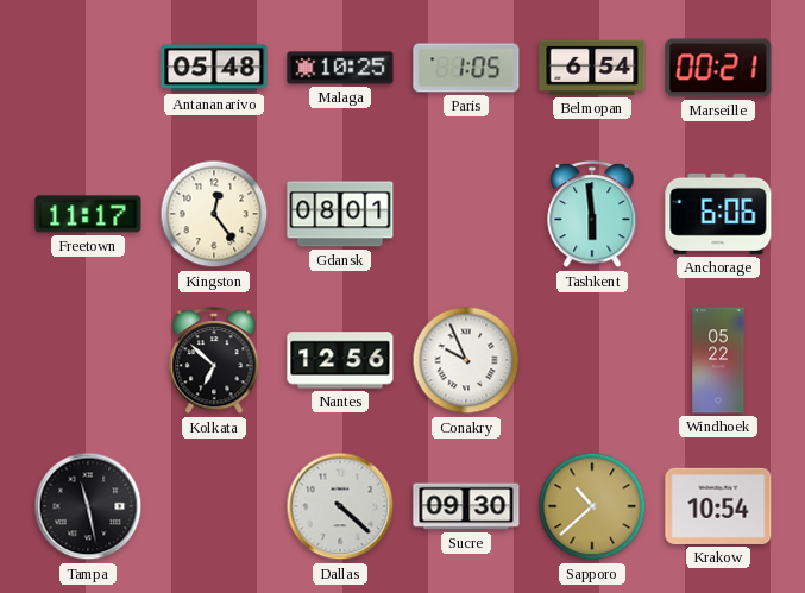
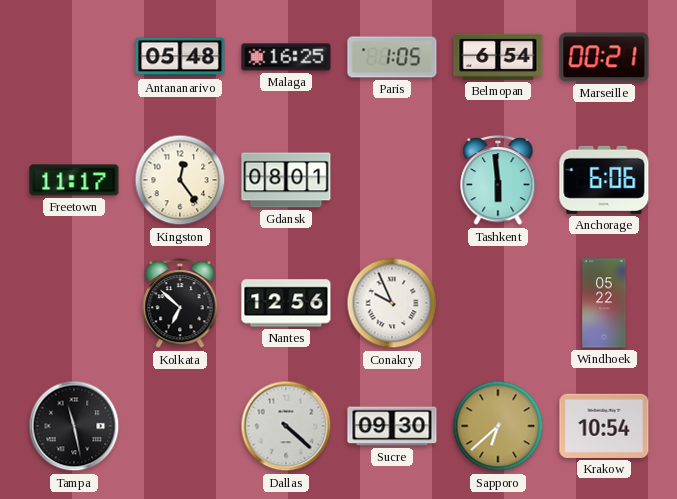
Malaga: 10:25 -> 16:25
Sapporo: 10:38 -> 6:38
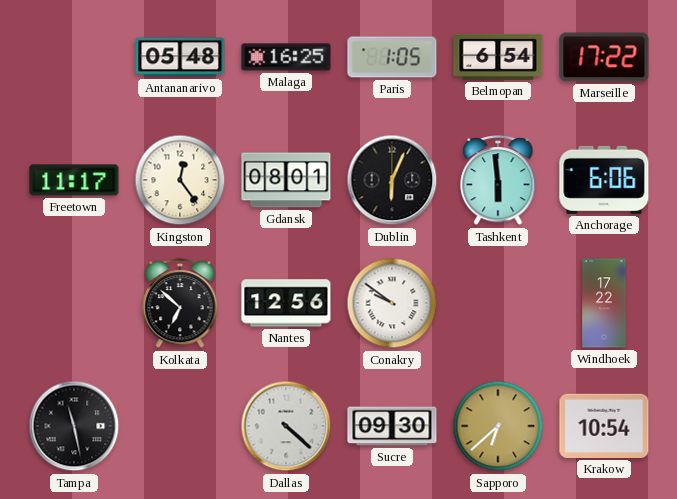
Marseille: 00:21 -> 17:22
Dublin: none -> 6:04
Conakry: 9:56 -> 9:51
Windhoek: 05:22 -> 17:22
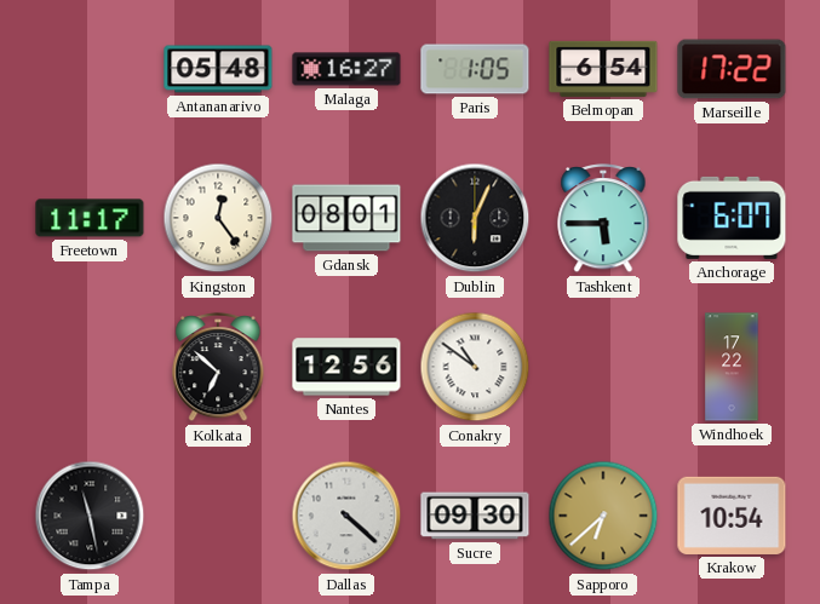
Malaga: 16:25 -> 16:27
Tashkent: 5:59 -> 5:45
Anchorage: 6:06 -> 6:07
Conakry: 9:51 -> 10:51
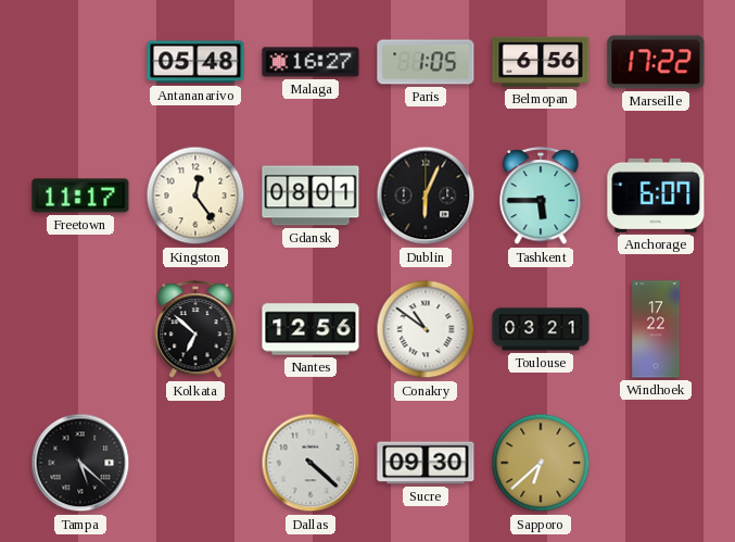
Belmopan: 6:54 -> 6:56
Toulouse: none -> 03:21
Tampa: 11:28 -> 5:22
Krakow: 10:54 -> none
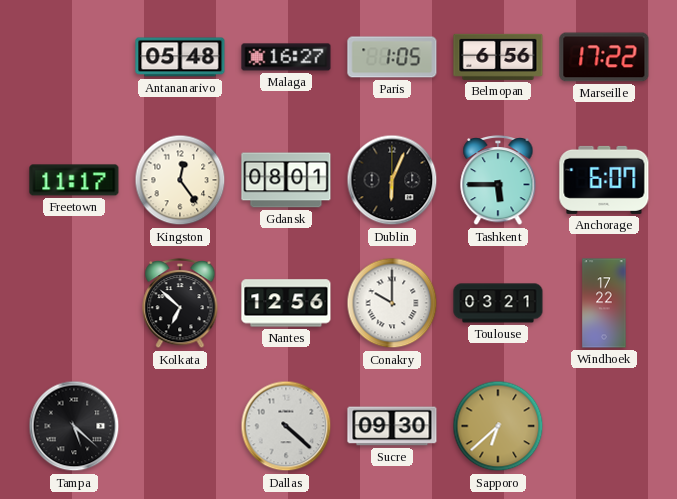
Conakry: 10:51 -> 10:00
